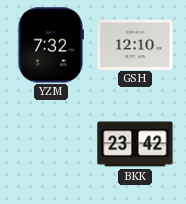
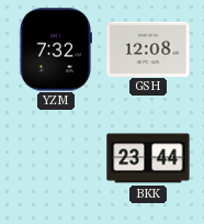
GSH: 12:10 -> 12:08
BKK: 23:42 -> 23:44
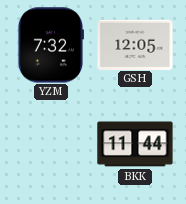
GSH: 12:08 -> 12:05
BKK: 23:44 -> 11:44
